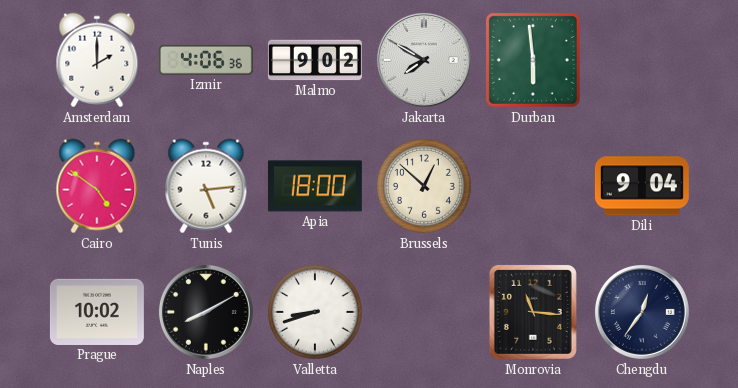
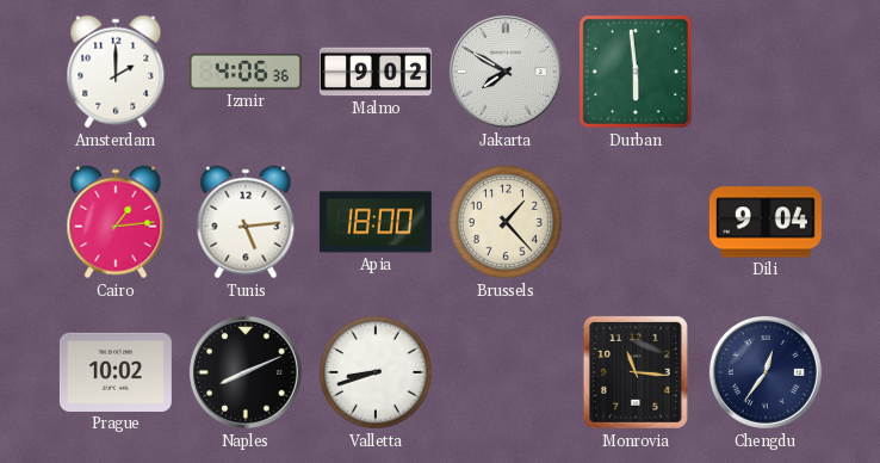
Cairo: 4:51 -> 1:14
Brussels: 12:52 -> 1:23
Naples: 8:10 -> 8:11
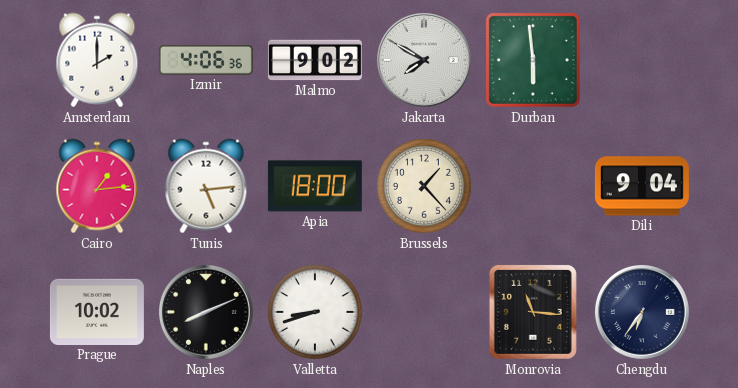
Chengdu: 12:36 -> 6:36
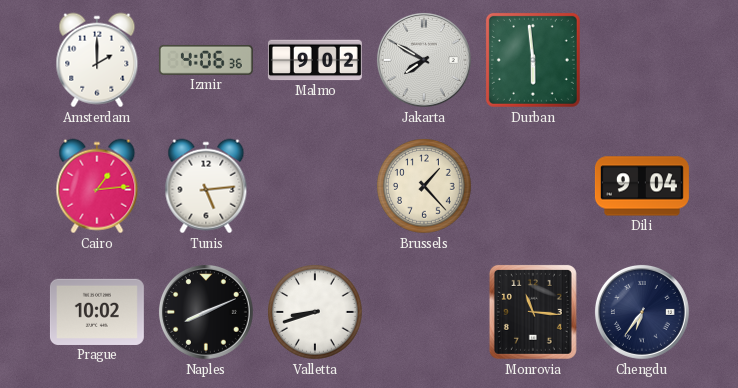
Apia: 18:00 -> none
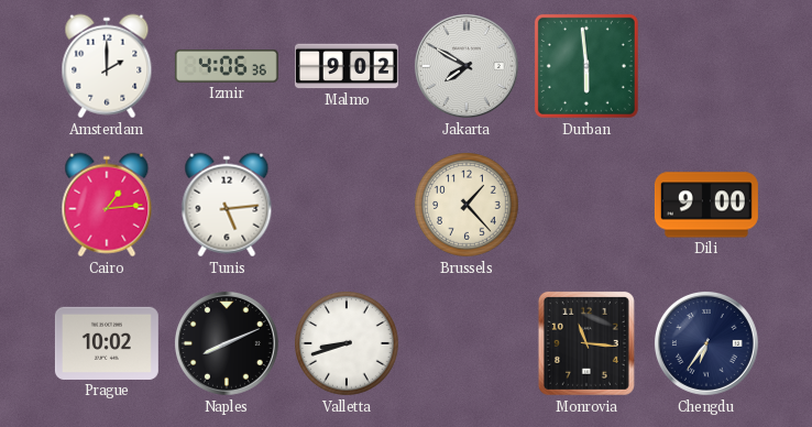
Dili: 9:04 -> 9:00
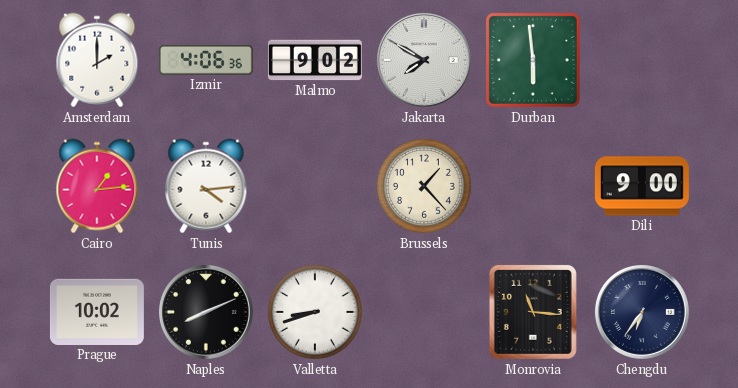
Tunis: 5:14 -> 4:14
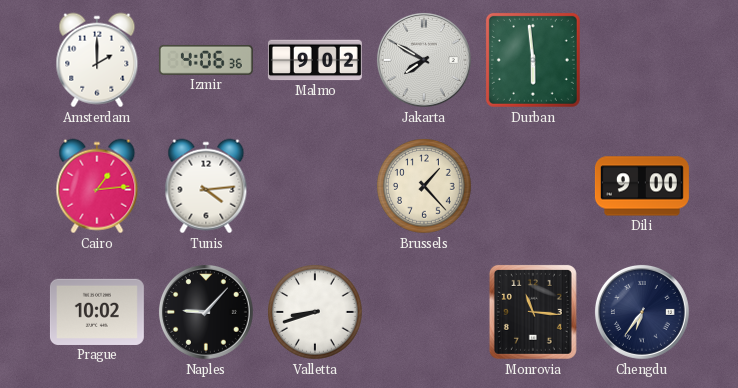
Naples: 8:11 -> 9:07
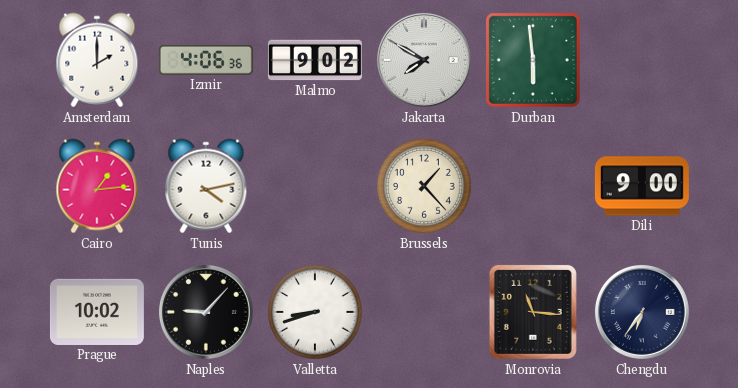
Tunis: 4:14 -> 4:13
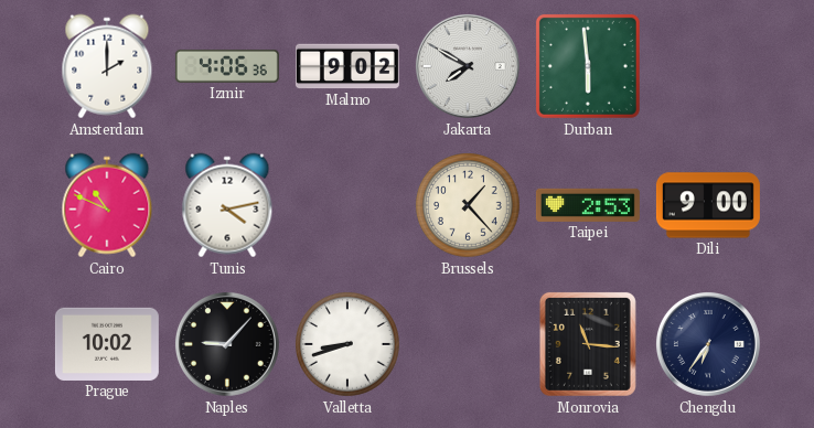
Cairo: 1:14 -> 10:49
Taipei: none -> 2:53
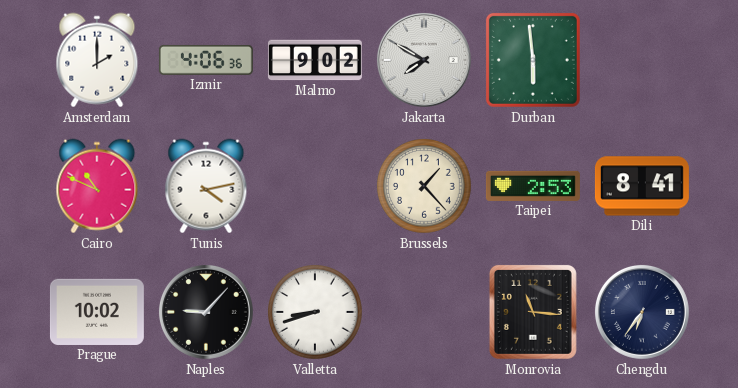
Dili: 9:00 -> 8:41
